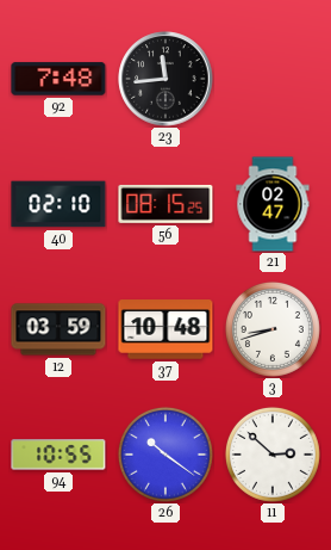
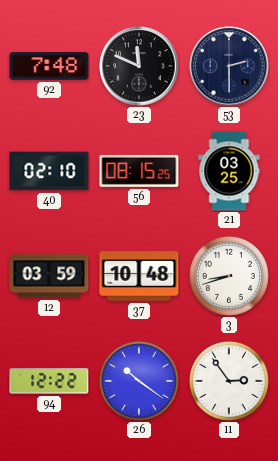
23: 11:44 -> 11:49
53: none -> 2:30
21: 02:47 -> 03:25
94: 10:55 -> 12:22
11: 2:52 -> 2:54
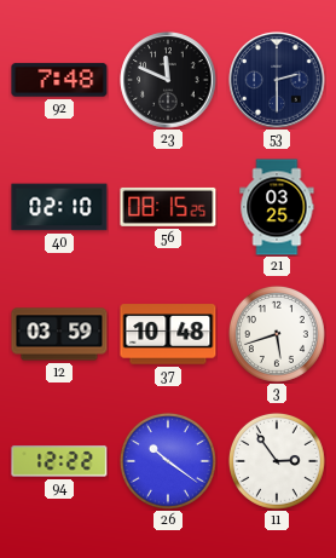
3: 8:42 -> 5:42
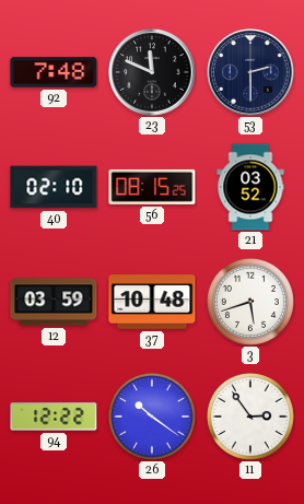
21: 03:25 -> 03:52
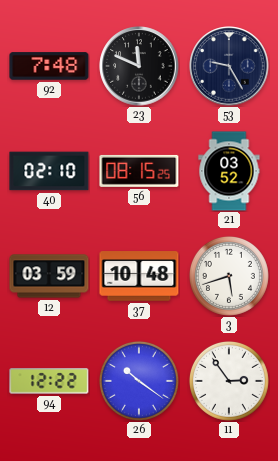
53: 2:30 -> 9:25
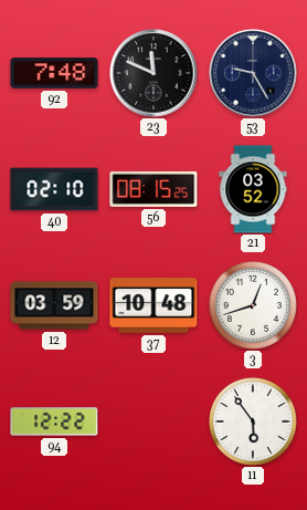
3: 5:42 -> 12:42
26: 10:21 -> none
11: 2:54 -> 5:54
